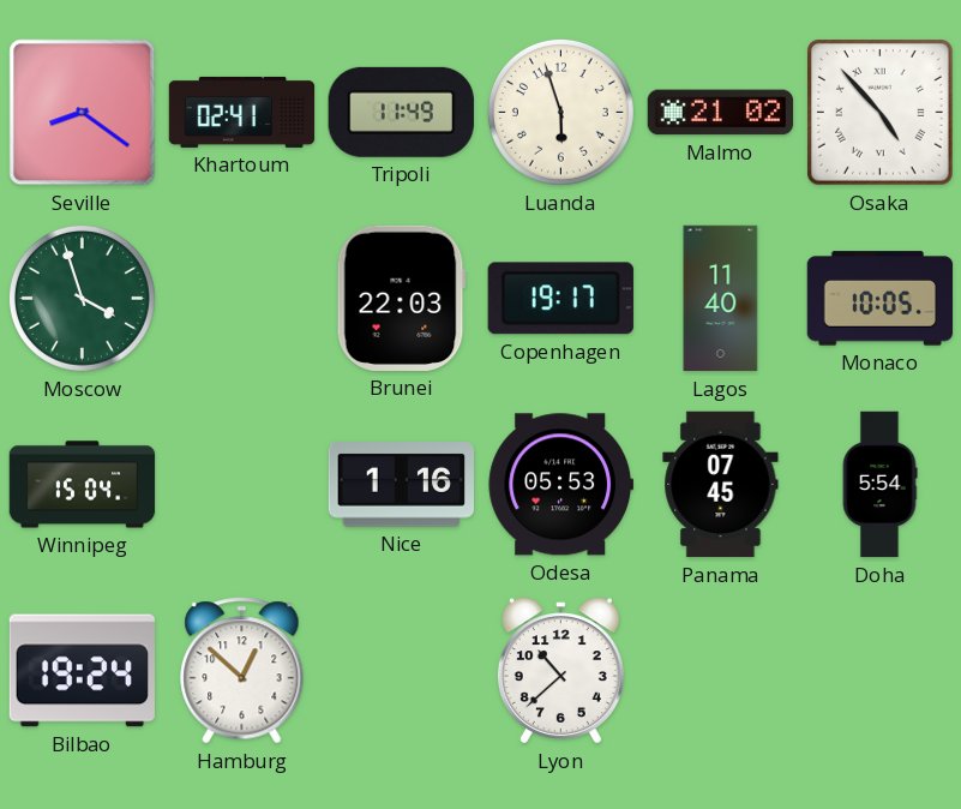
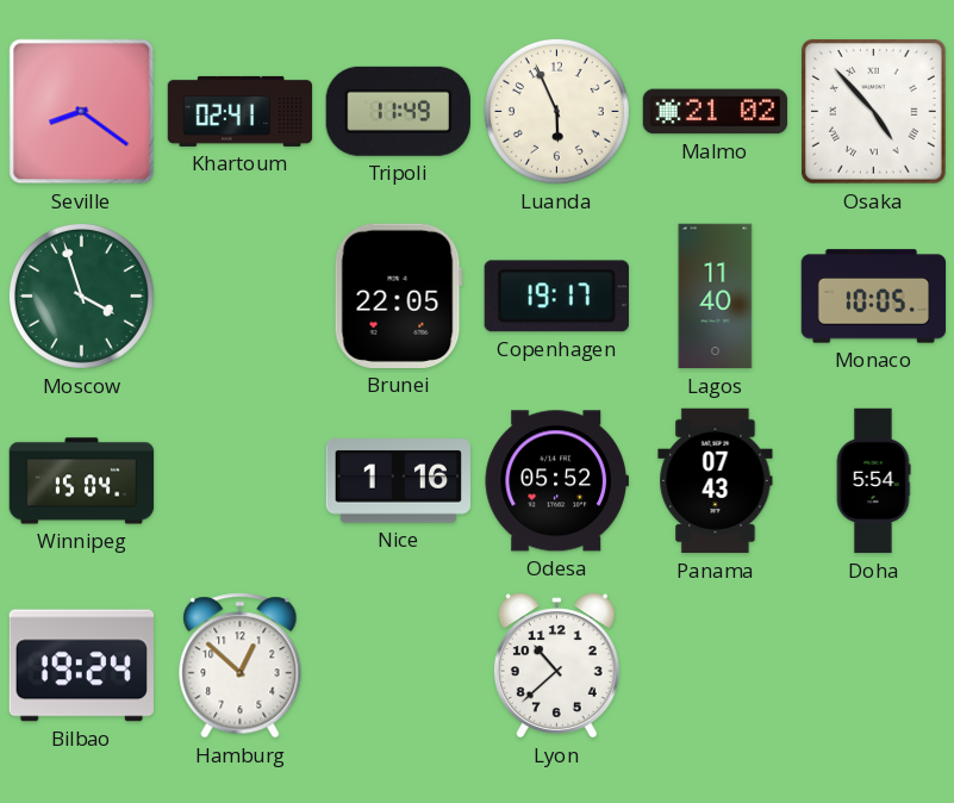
Luanda: 5:57 -> 5:56
Brunei: 22:03 -> 22:05
Odesa: 05:53 -> 05:52
Panama: 07:45 -> 07:43
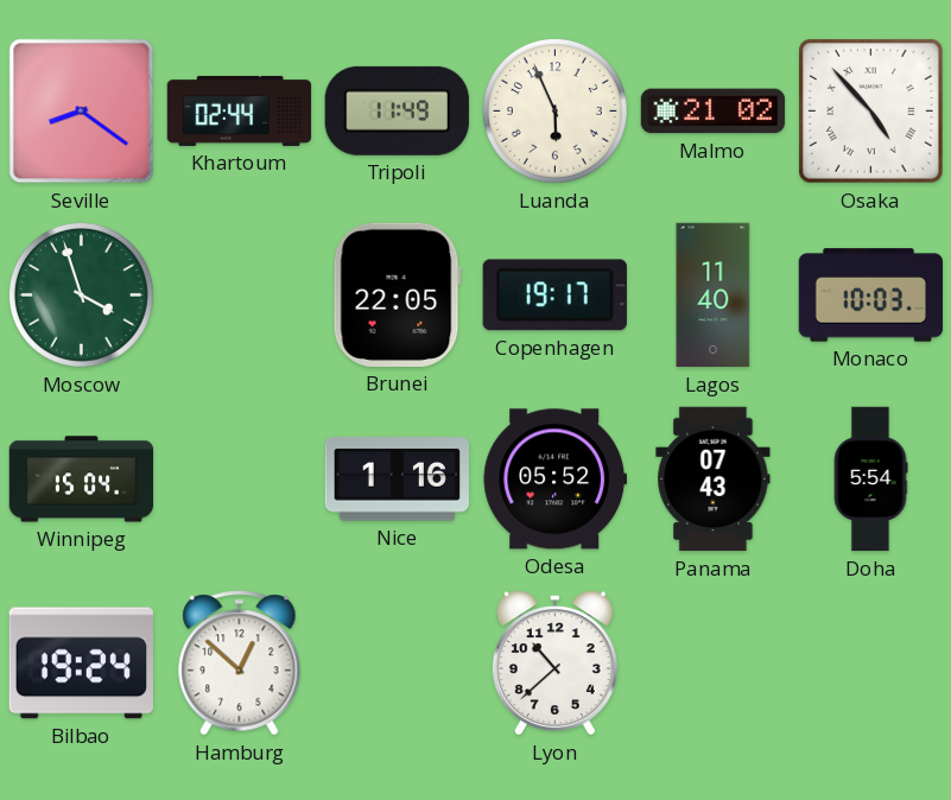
Khartoum: 02:41 -> 02:44
Monaco: 10:05 -> 10:03
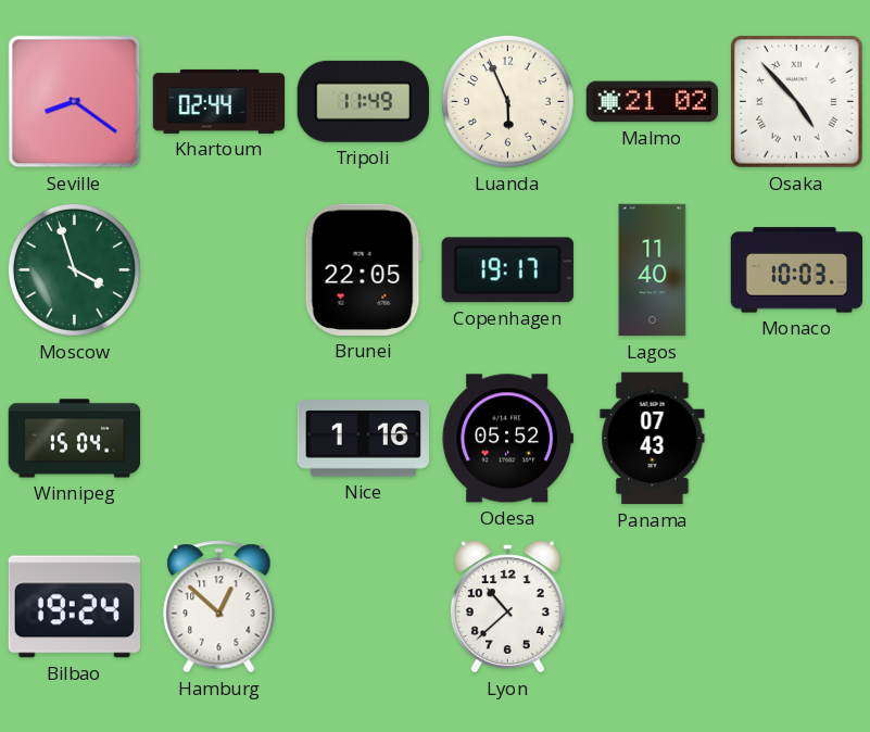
Doha: 5:54 -> none
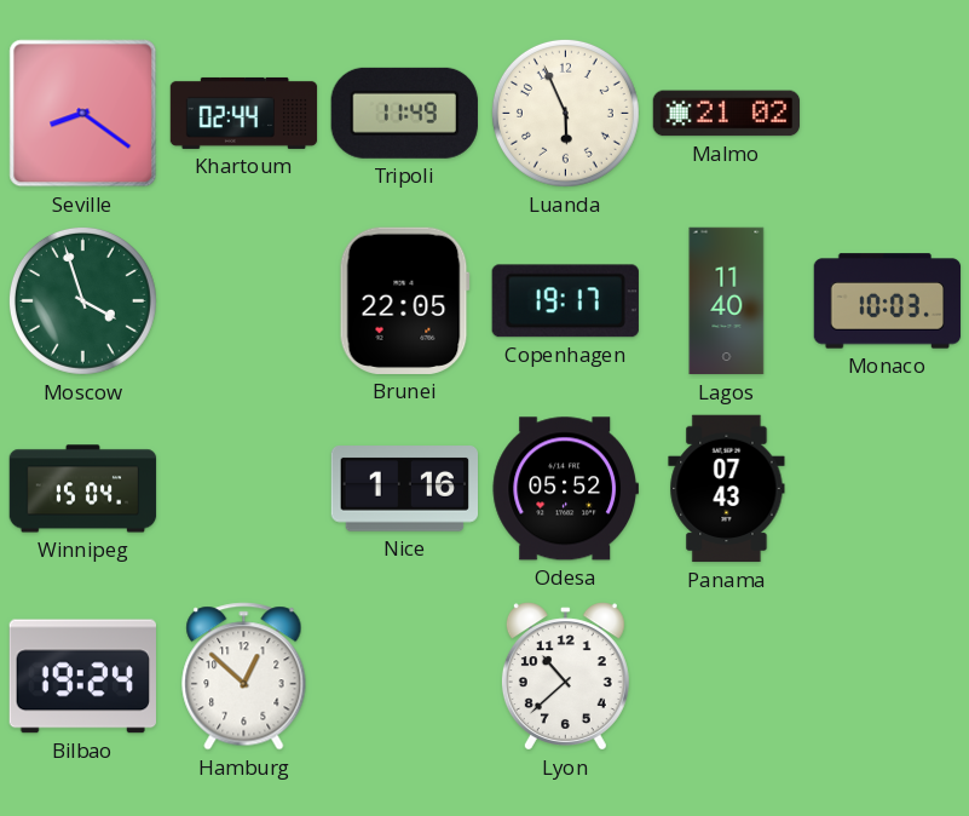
Osaka: 4:53 -> none
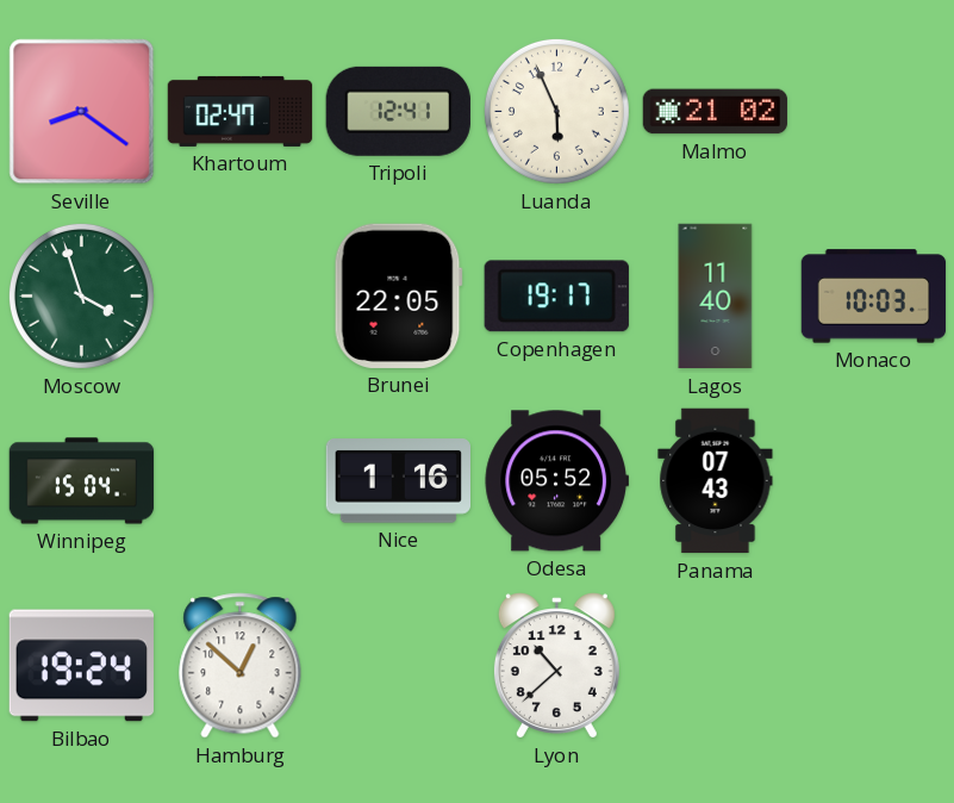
Khartoum: 02:44 -> 02:47
Tripoli: 11:49 -> 12:41
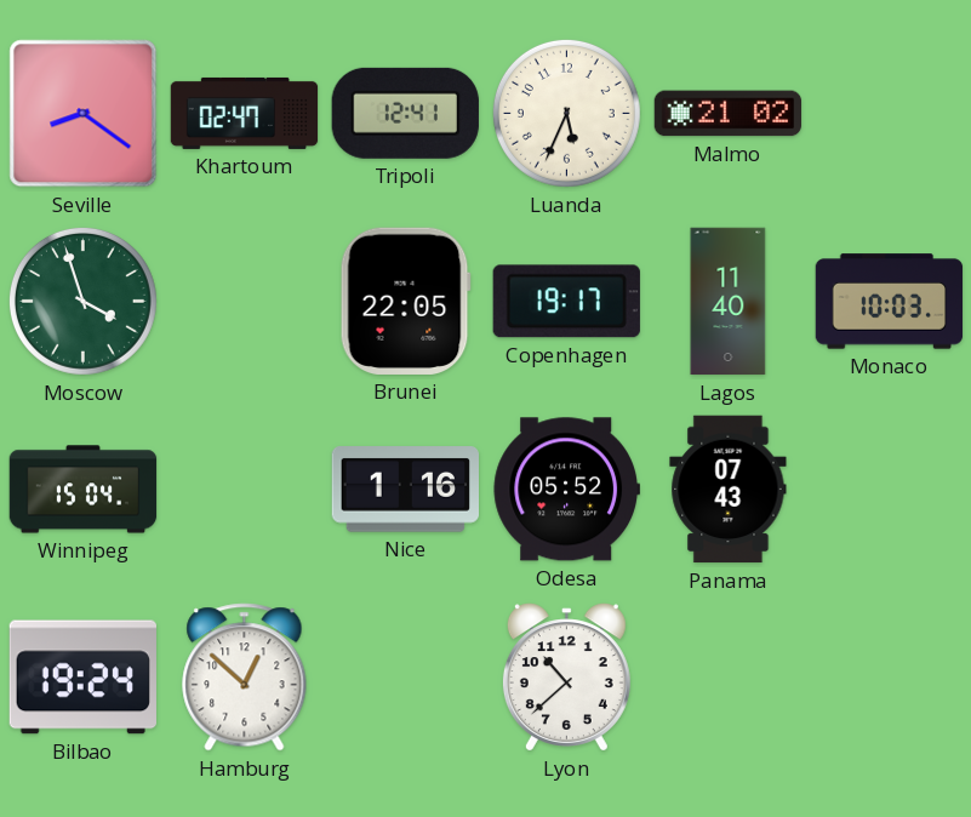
Luanda: 5:56 -> 5:34
